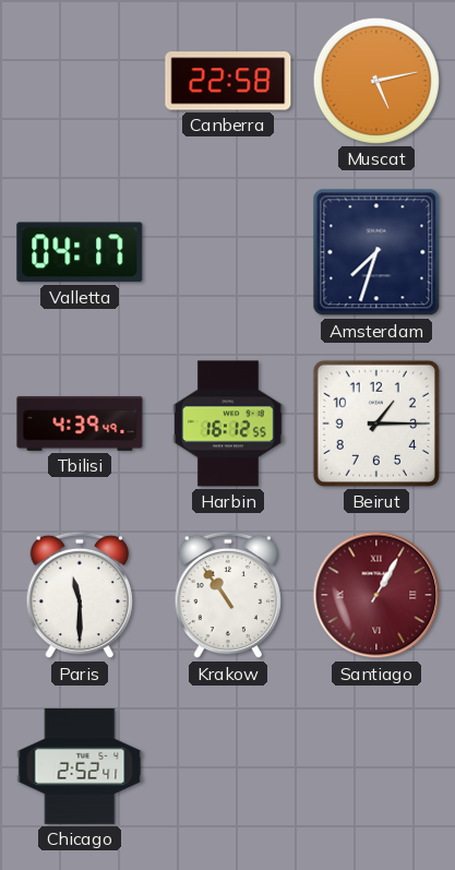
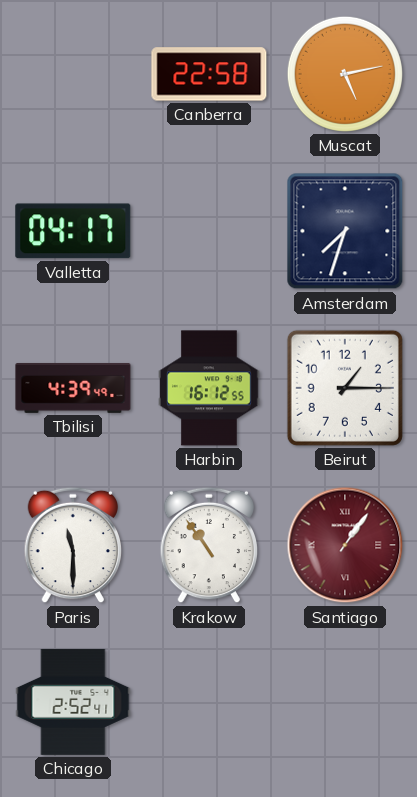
Santiago: 1:05 -> 1:06
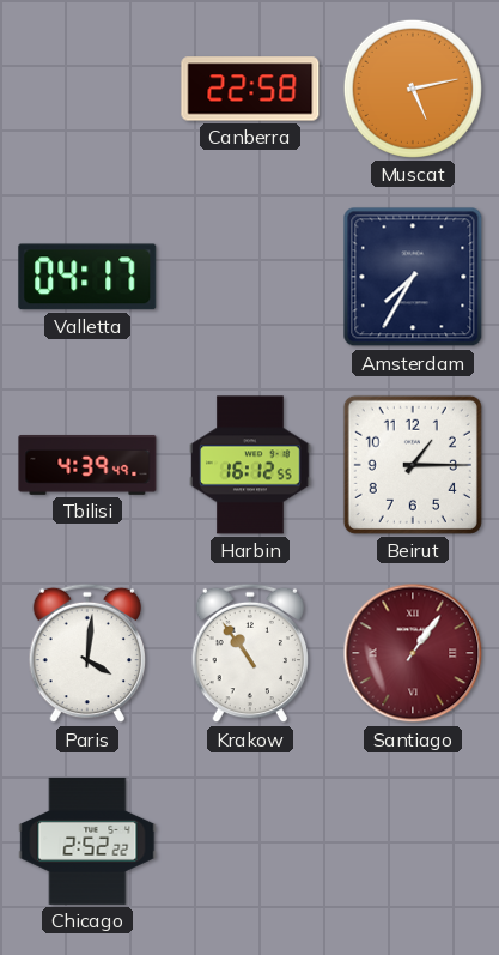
Amsterdam: 7:33 -> 7:35
Paris: 11:30 -> 4:01
Chicago: 2:52:41 -> 2:52:22
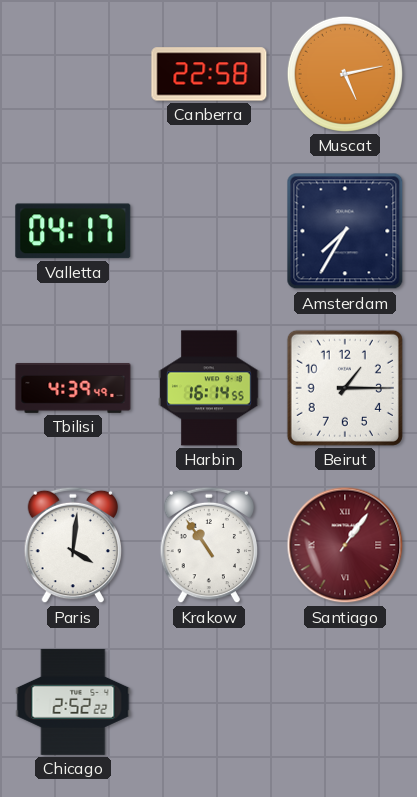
Harbin: 16:12 -> 16:14
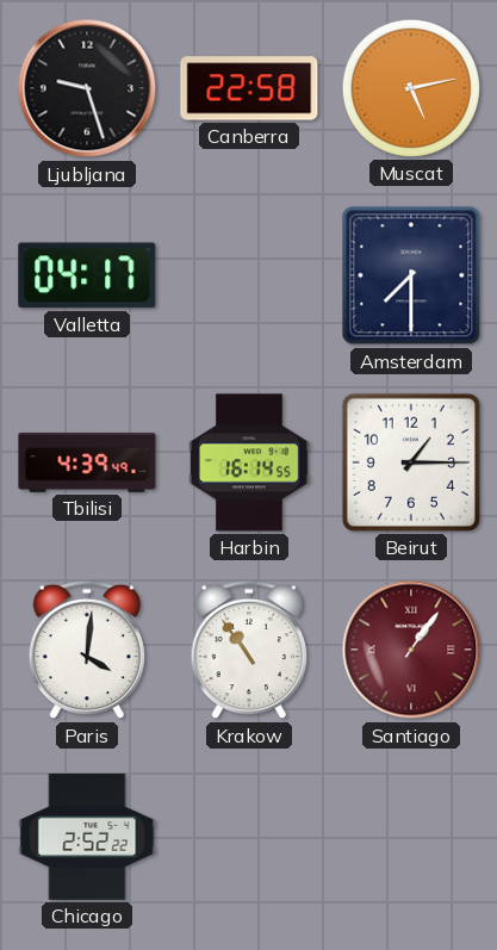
Ljubljana: none -> 9:27
Amsterdam: 7:35 -> 7:30
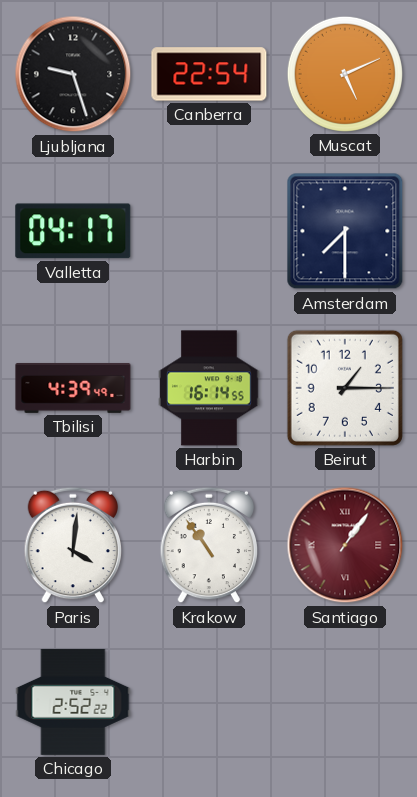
Canberra: 22:58 -> 22:54
Muscat: 5:13 -> 5:11
